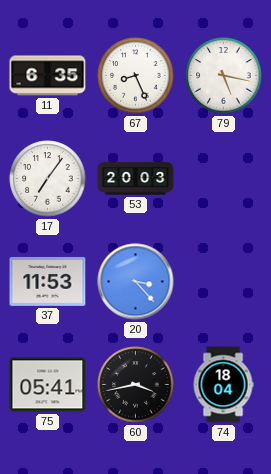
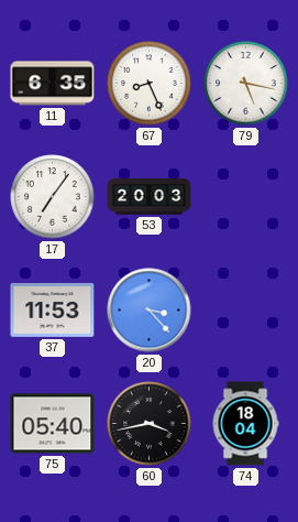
75: 05:41 -> 05:40
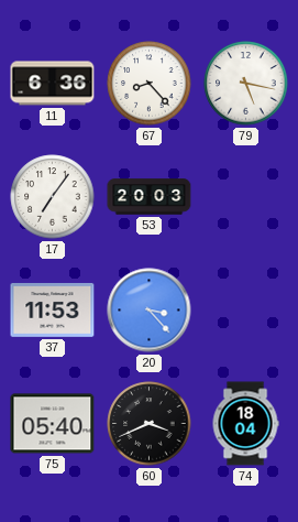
11: 6:35 -> 6:36
67: 8:26 -> 8:23
60: 3:43 -> 3:41
